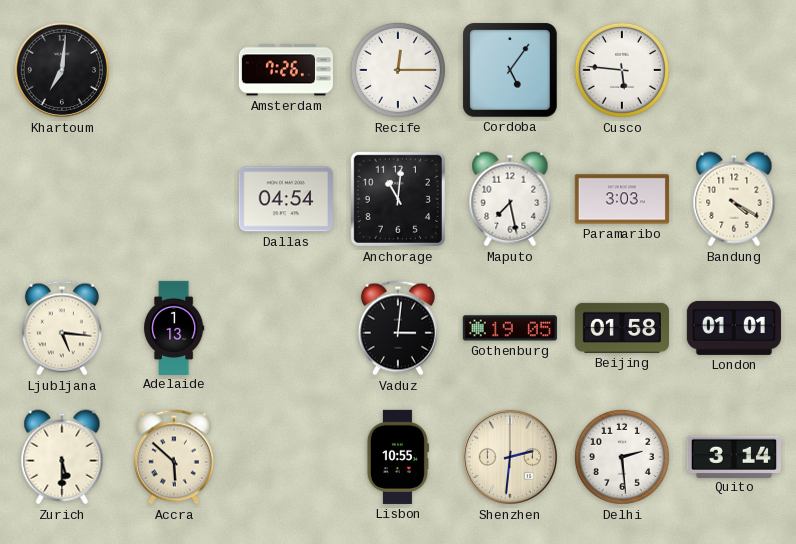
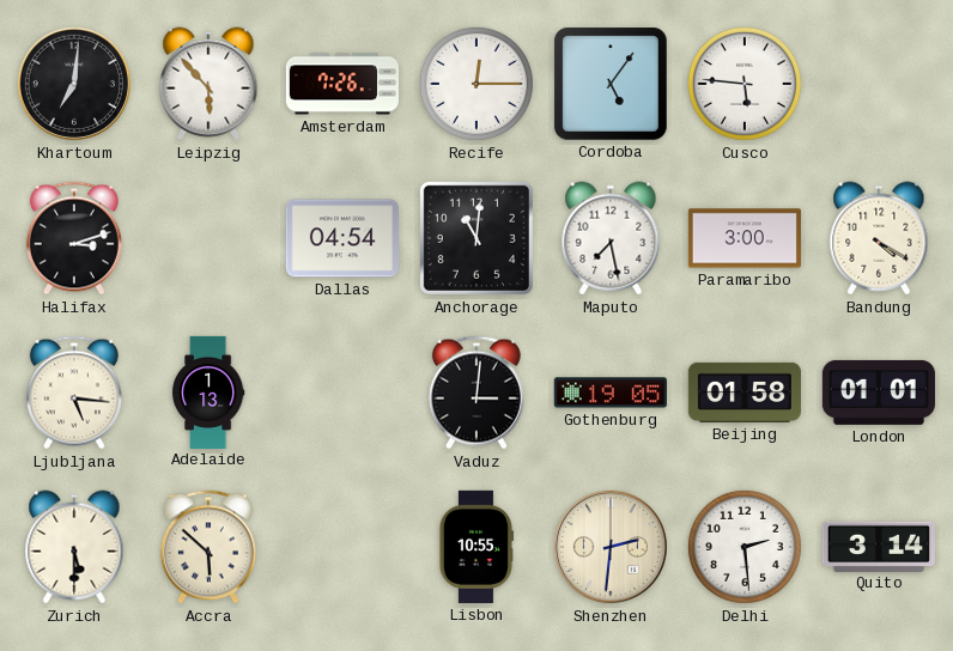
Leipzig: none -> 5:53
Halifax: none -> 3:12
Paramaribo: 3:03 -> 3:00
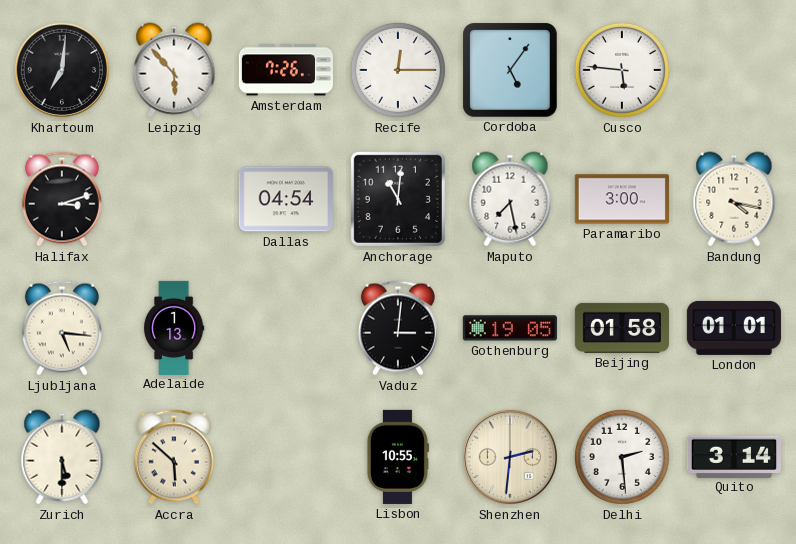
Bandung: 4:20 -> 4:17
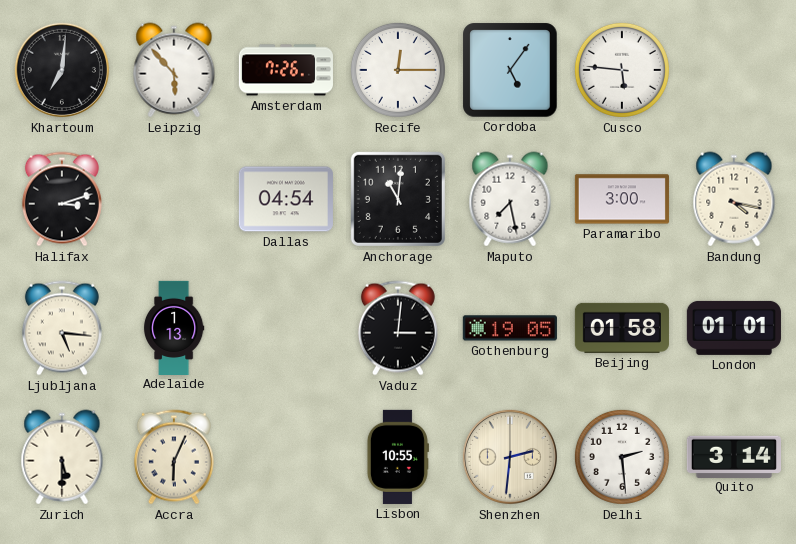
Accra: 5:52 -> 6:04
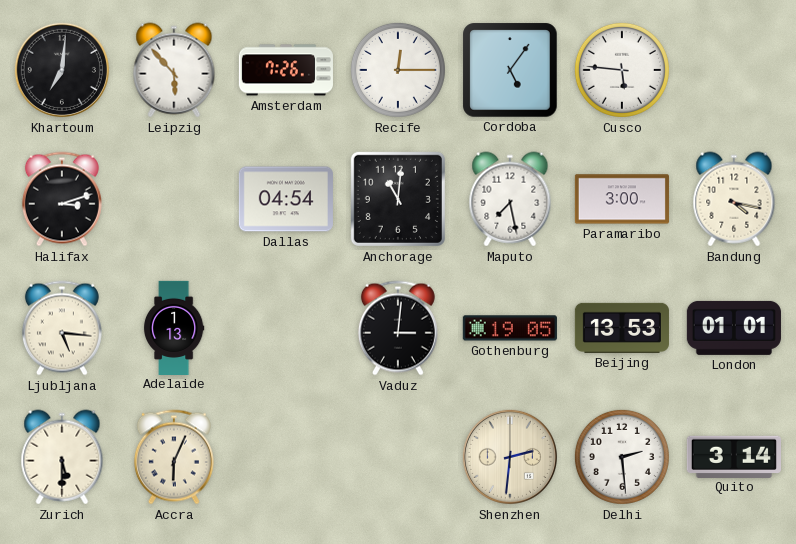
Beijing: 01:58 -> 13:53
Lisbon: 10:55 -> none
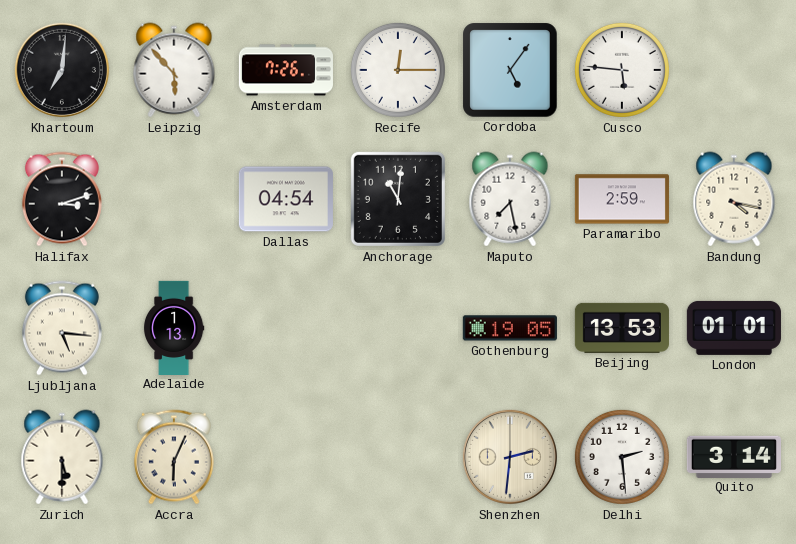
Paramaribo: 3:00 -> 2:59
Vaduz: 3:01 -> none
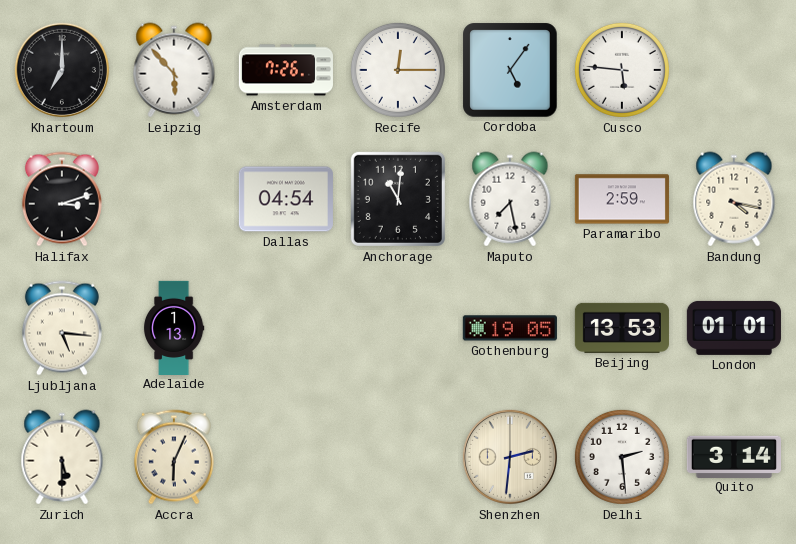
Khartoum: 7:01 -> 7:00
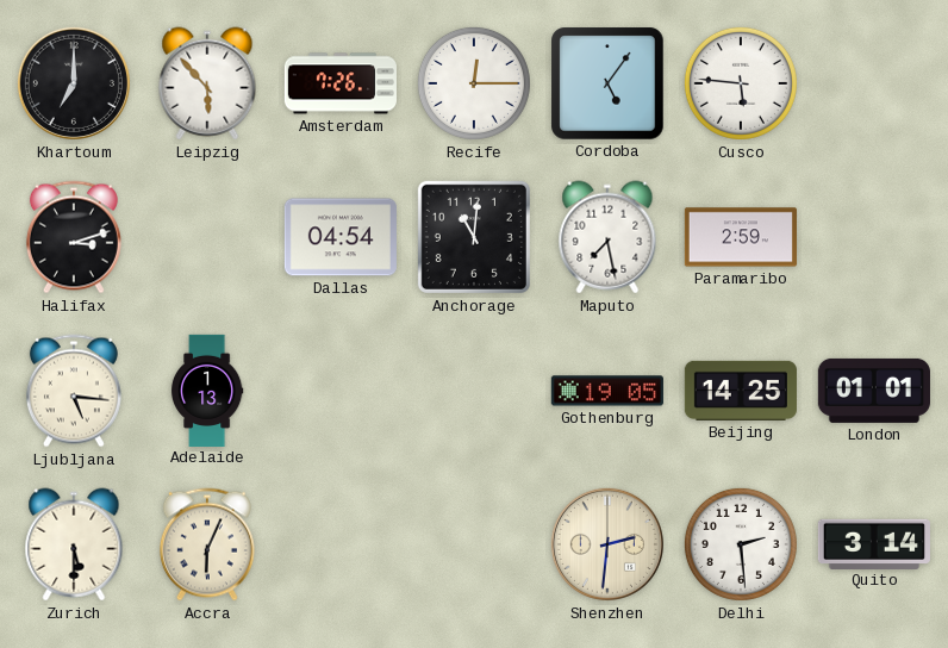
Bandung: 4:17 -> none
Beijing: 13:53 -> 14:25
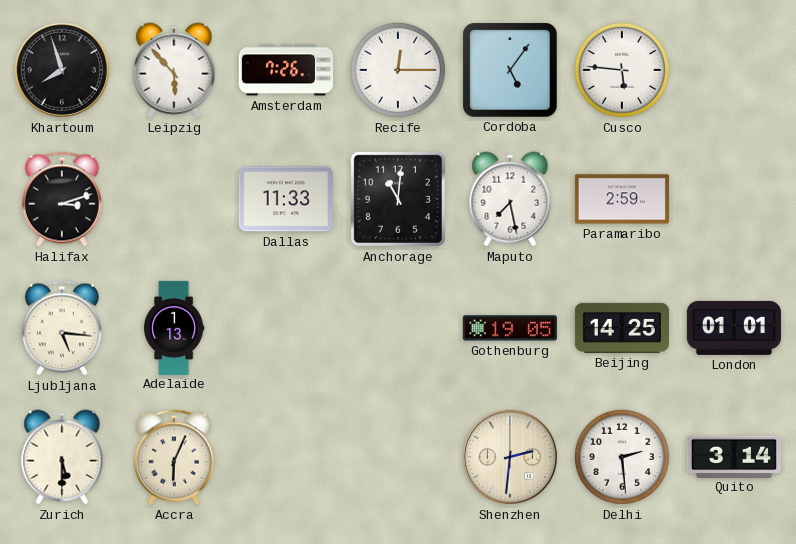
Khartoum: 7:00 -> 7:57
Dallas: 04:54 -> 11:33
